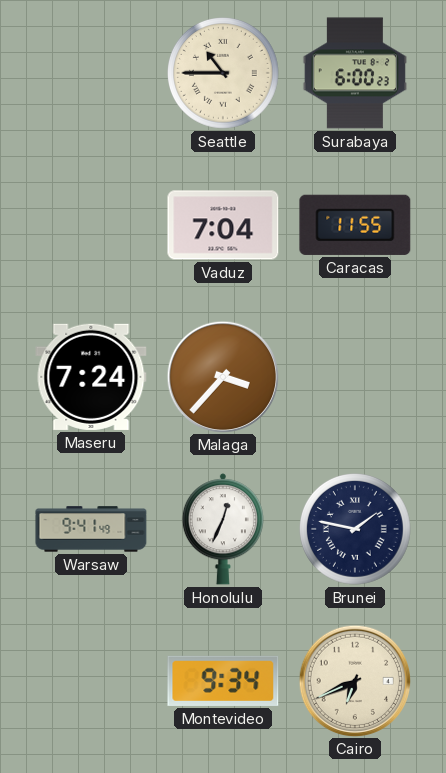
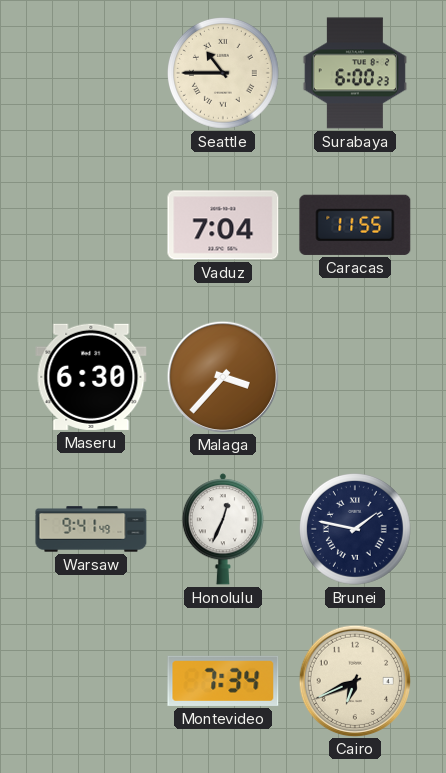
Maseru: 7:24 -> 6:30
Montevideo: 9:34 -> 7:34
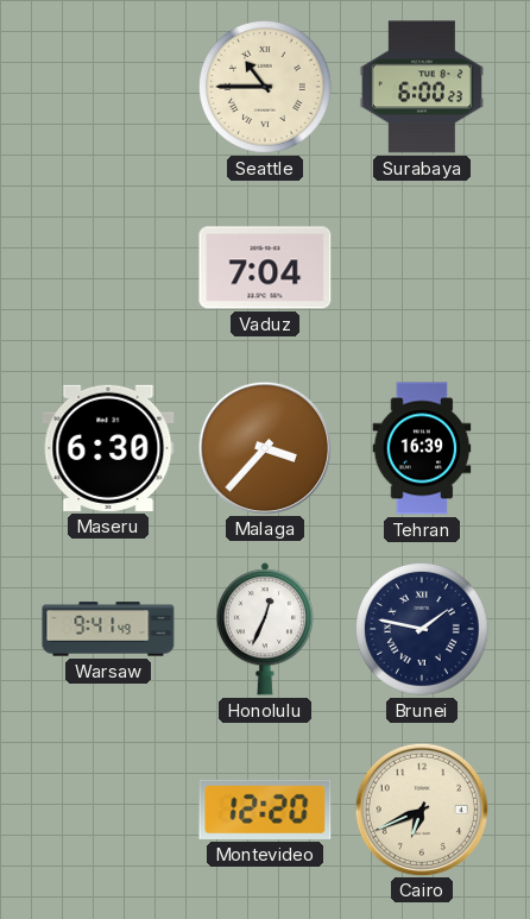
Caracas: 11:55 -> none
Tehran: none -> 16:39
Montevideo: 7:34 -> 12:20
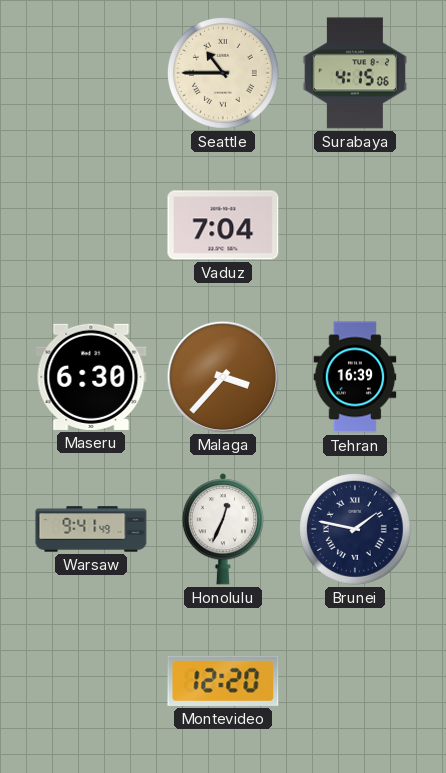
Surabaya: 6:00 -> 4:15
Cairo: 6:41 -> none
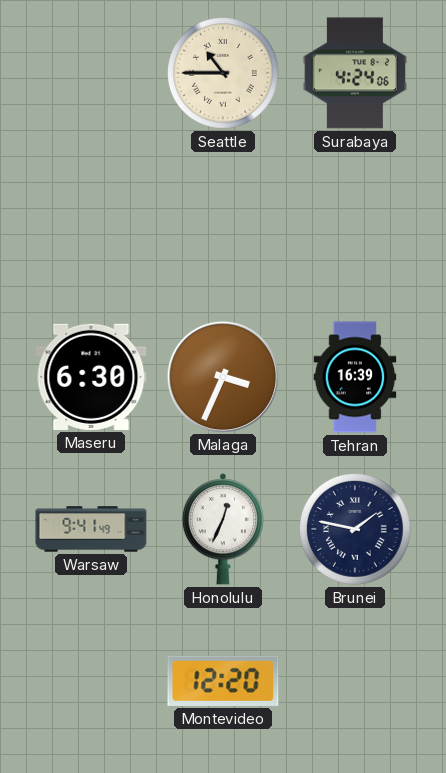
Surabaya: 4:15 -> 4:24
Vaduz: 7:04 -> none
Malaga: 3:37 -> 3:34
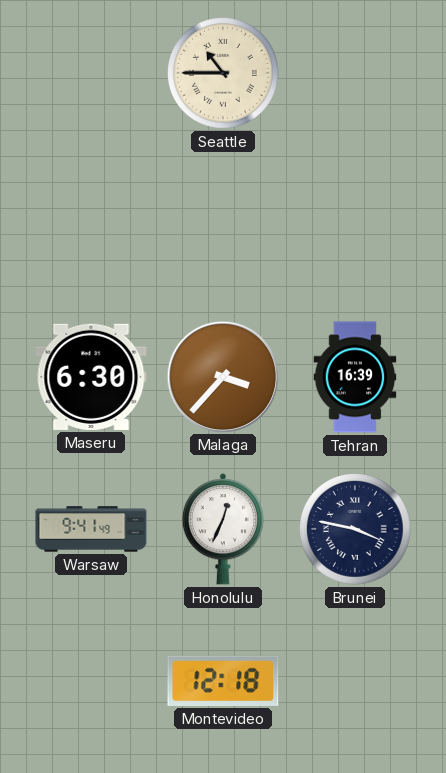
Surabaya: 4:24 -> none
Malaga: 3:34 -> 3:37
Brunei: 1:47 -> 3:47
Montevideo: 12:20 -> 12:18
